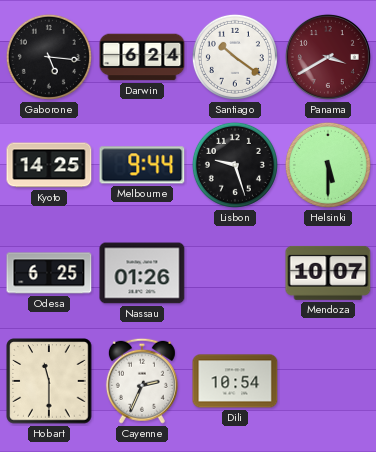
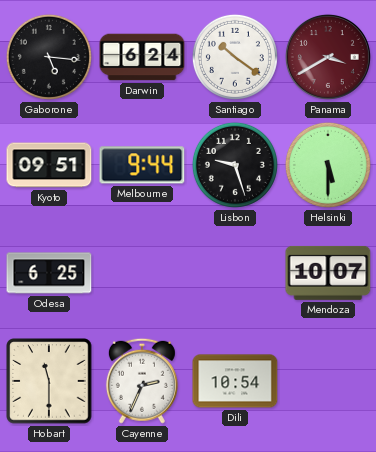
Kyoto: 14:25 -> 09:51
Nassau: 01:26 -> none
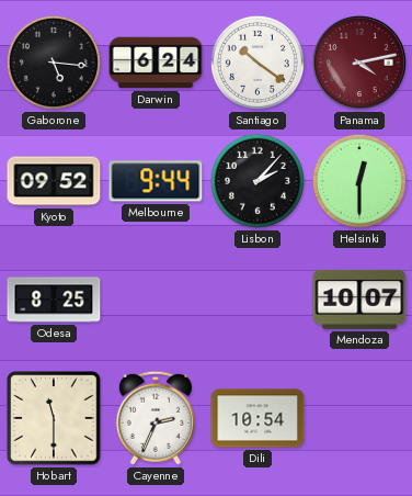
Panama: 3:40 -> 4:13
Kyoto: 09:51 -> 09:52
Lisbon: 9:27 -> 2:07
Helsinki: 5:30 -> 12:30
Odesa: 6:25 -> 8:25
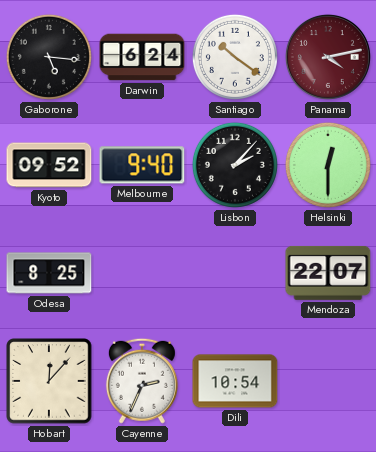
Melbourne: 9:44 -> 9:40
Mendoza: 10:07 -> 22:07
Hobart: 11:30 -> 12:07
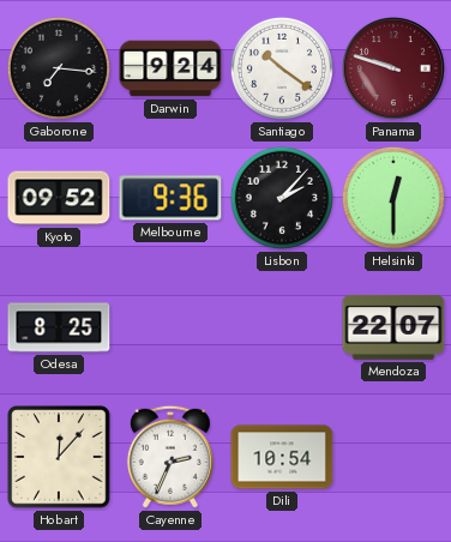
Gaborone: 5:16 -> 7:16
Darwin: 6:24 -> 9:24
Panama: 4:13 -> 9:48
Melbourne: 9:40 -> 9:36
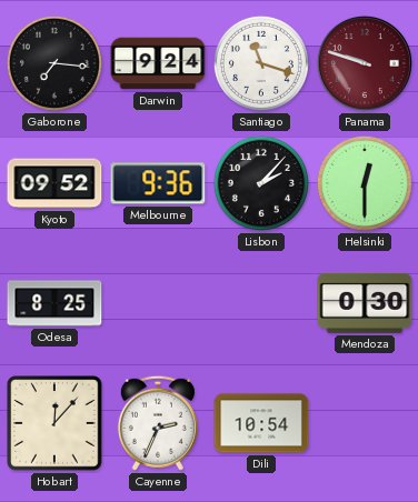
Santiago: 10:21 -> 11:18
Mendoza: 22:07 -> 0:30
